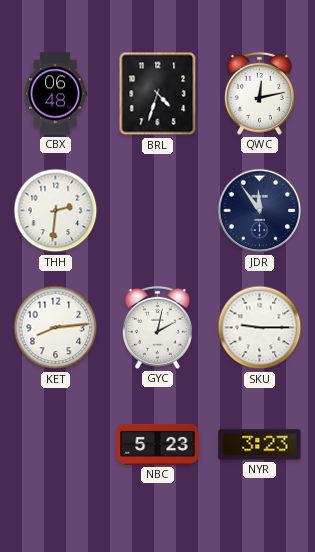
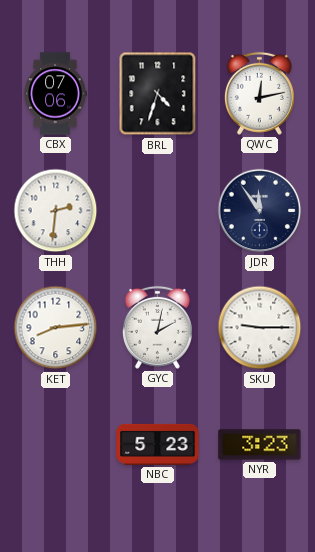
CBX: 06:48 -> 07:06
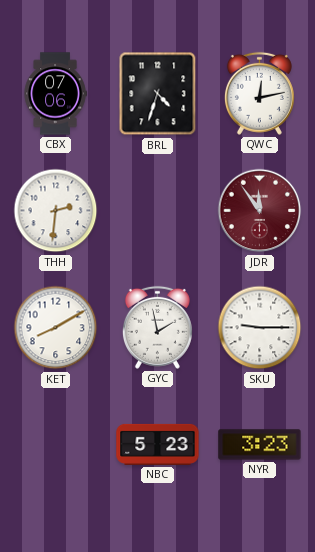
JDR dial: navy -> burgundy
KET: 8:14 -> 8:10
GYC: 2:02 -> 1:58
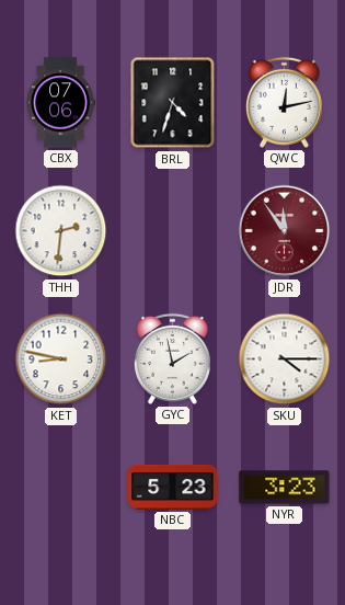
KET: 8:10 -> 8:47
SKU: 9:15 -> 4:15
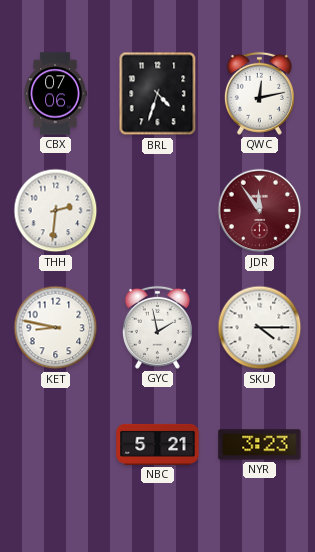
NBC: 5:23 -> 5:21
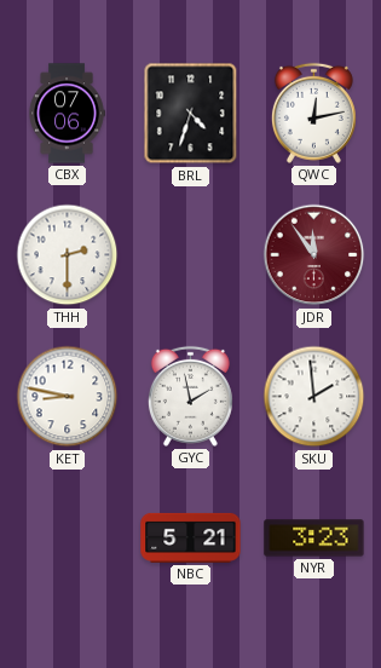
THH: 2:31 -> 2:30
SKU: 4:15 -> 1:59
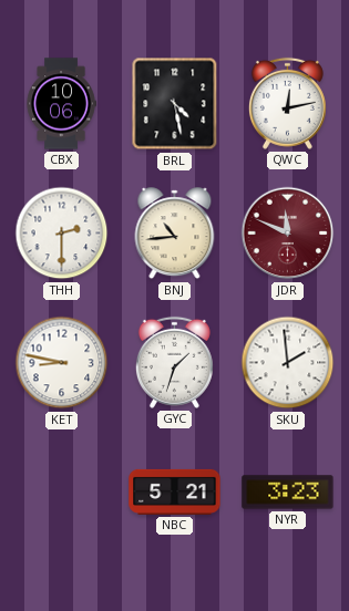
CBX: 07:06 -> 10:06
BRL: 4:33 -> 4:28
BNJ: none -> 10:44
JDR: 11:54 -> 11:49
GYC: 1:58 -> 1:33
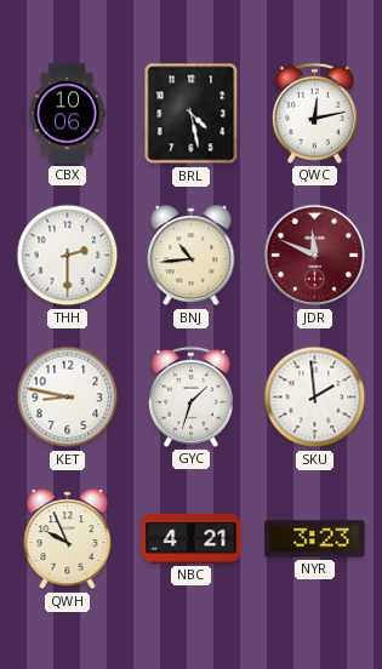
QWH: none -> 9:56
NBC: 5:21 -> 4:21
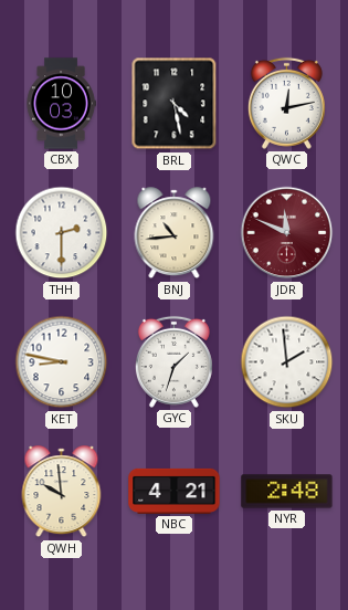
CBX: 10:06 -> 10:03
QWH: 9:56 -> 9:59
NYR: 3:23 -> 2:48
